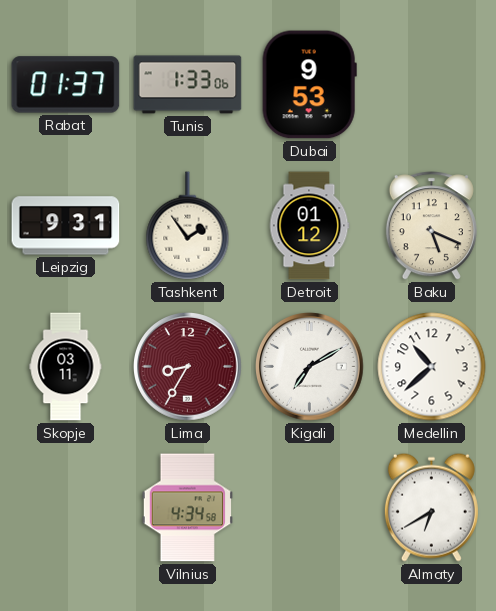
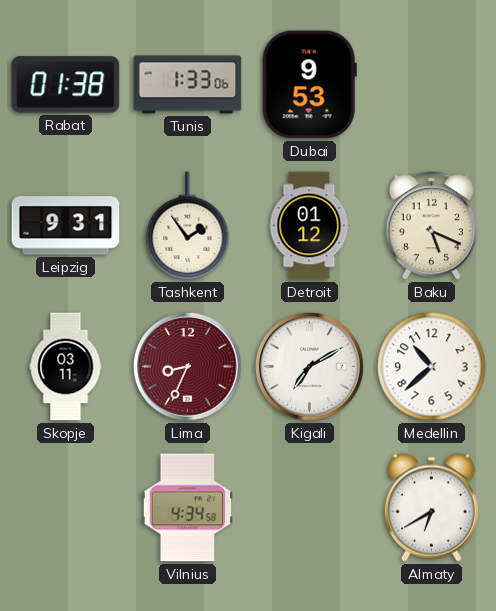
Rabat: 01:37 -> 01:38
Lima: 8:35 -> 8:34
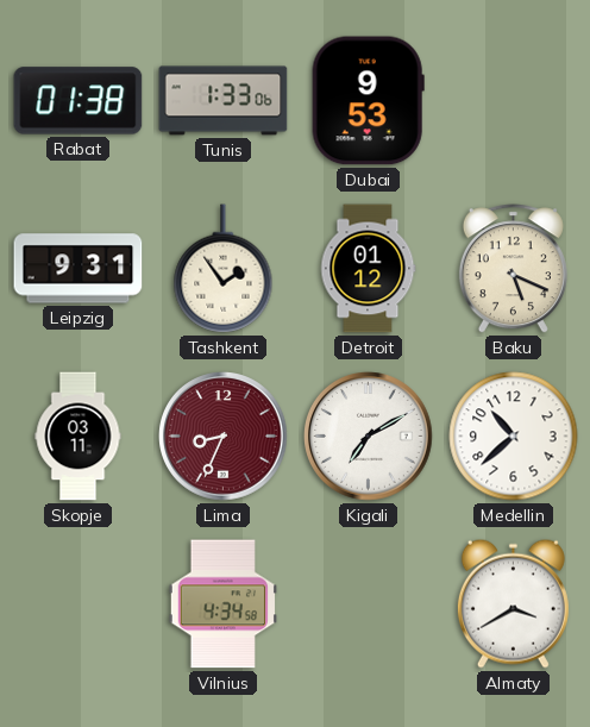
Almaty: 6:40 -> 3:40
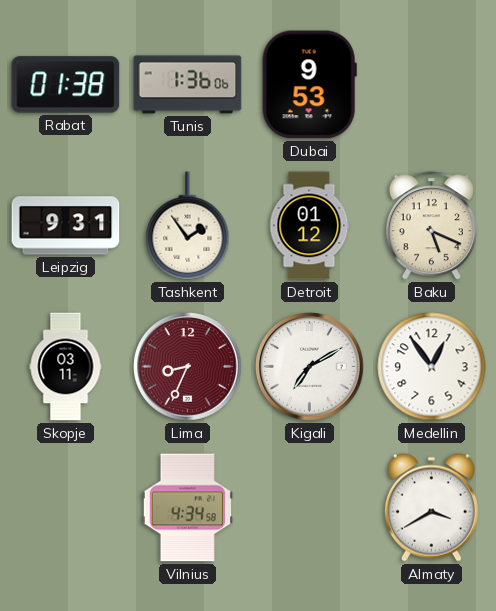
Tunis: 1:33 -> 1:36
Medellin: 10:38 -> 12:54
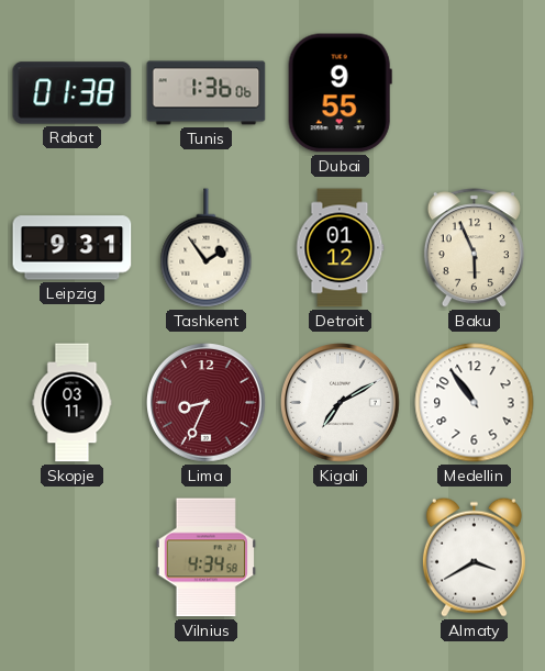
Dubai: 9:53 -> 9:55
Baku: 5:19 -> 5:56
Medellin: 12:54 -> 10:54
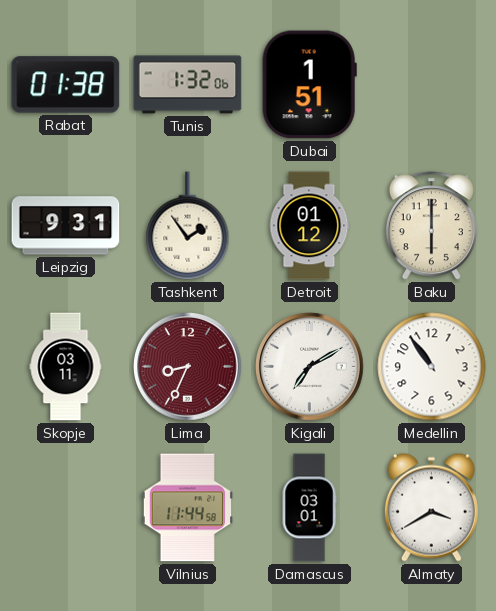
Tunis: 1:36 -> 1:32
Dubai: 9:55 -> 1:51
Baku: 5:56 -> 6:00
Vilnius: 4:34 -> 11:44
Damascus: none -> 03:01
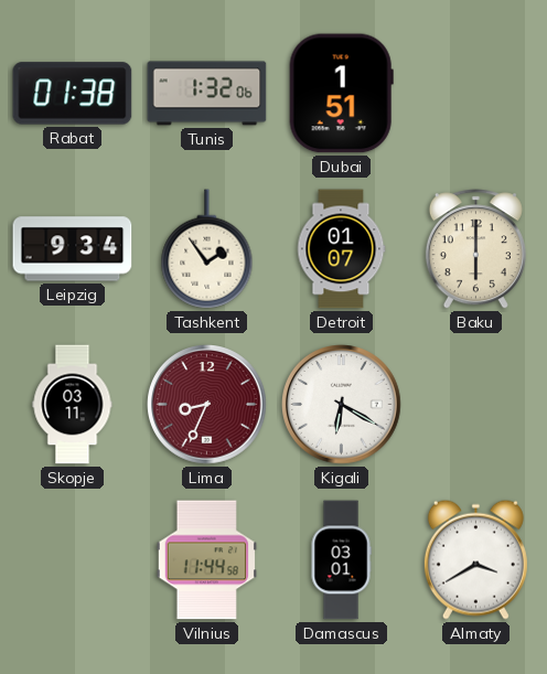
Leipzig: 9:31 -> 9:34
Detroit: 01:12 -> 01:07
Kigali: 7:10 -> 6:20
Medellin: 10:54 -> none
